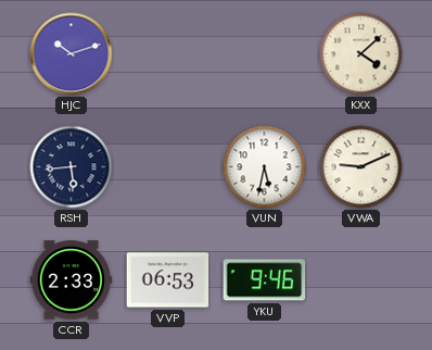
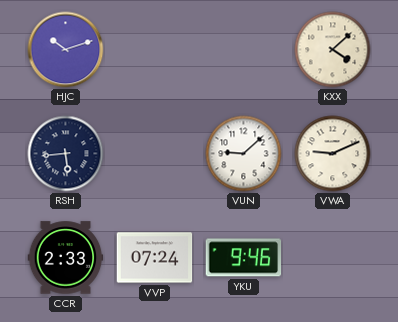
VUN: 5:32 -> 9:08
VVP: 06:53 -> 07:24
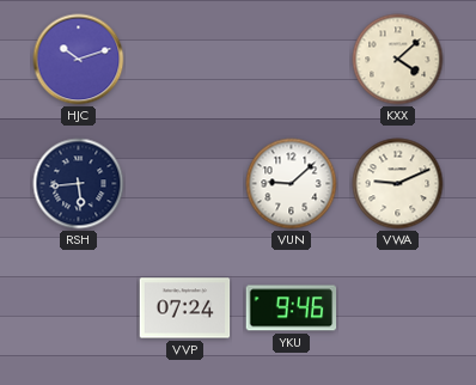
CCR: 2:33 -> none
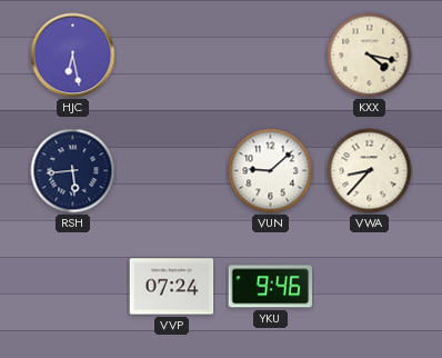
HJC: 10:12 -> 6:28
KXX: 4:08 -> 4:17
VWA: 9:11 -> 8:37
